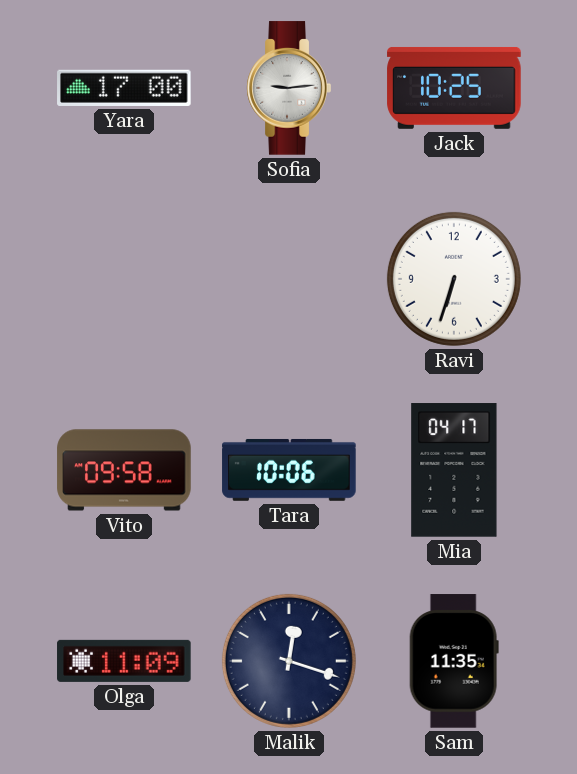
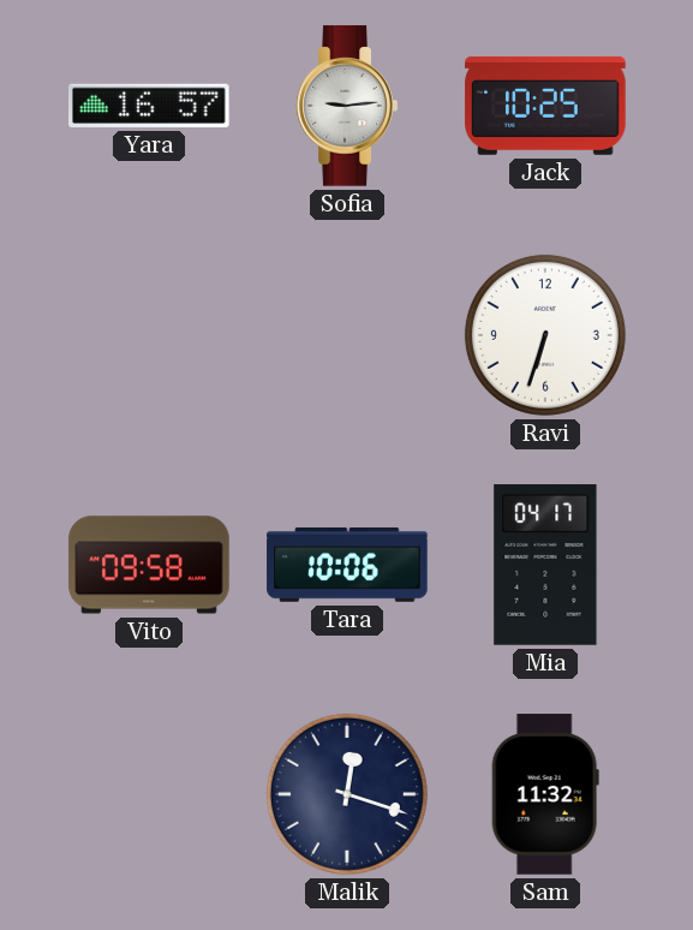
Yara: 17:00 -> 16:57
Olga: 11:09 -> none
Sam: 11:35 -> 11:32
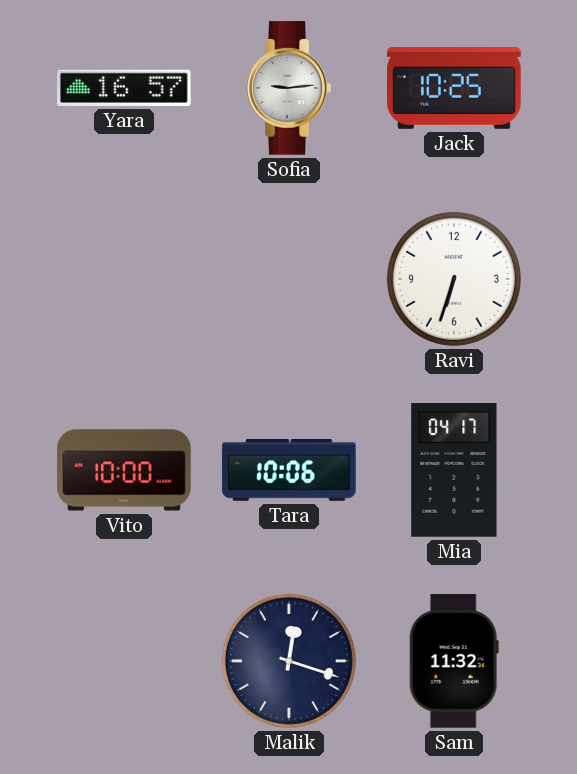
Vito: 09:58 -> 10:00
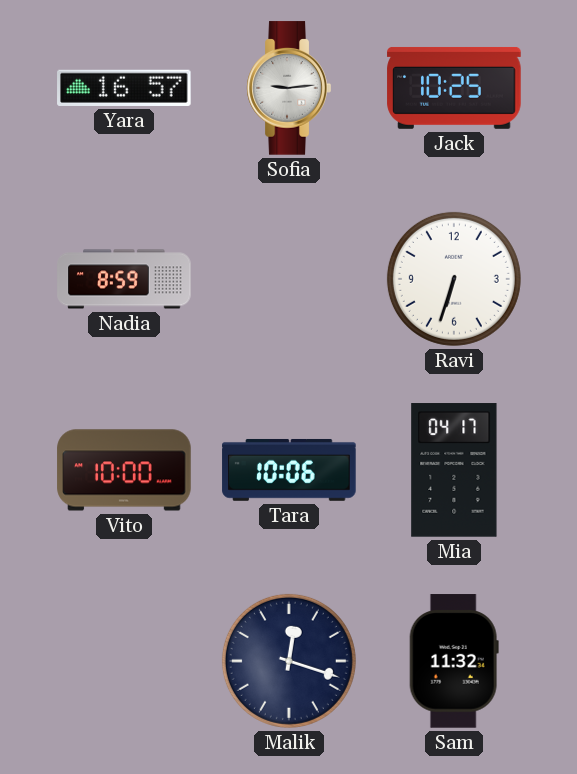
Nadia: none -> 8:59
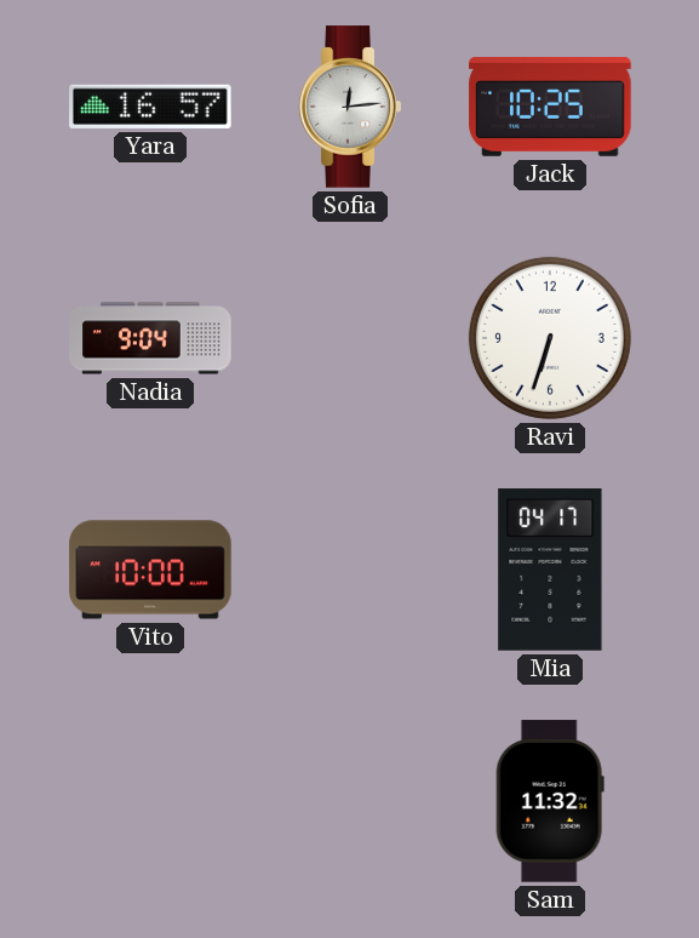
Sofia: 9:14 -> 12:14
Nadia: 8:59 -> 9:04
Tara: 10:06 -> none
Malik: 12:18 -> none
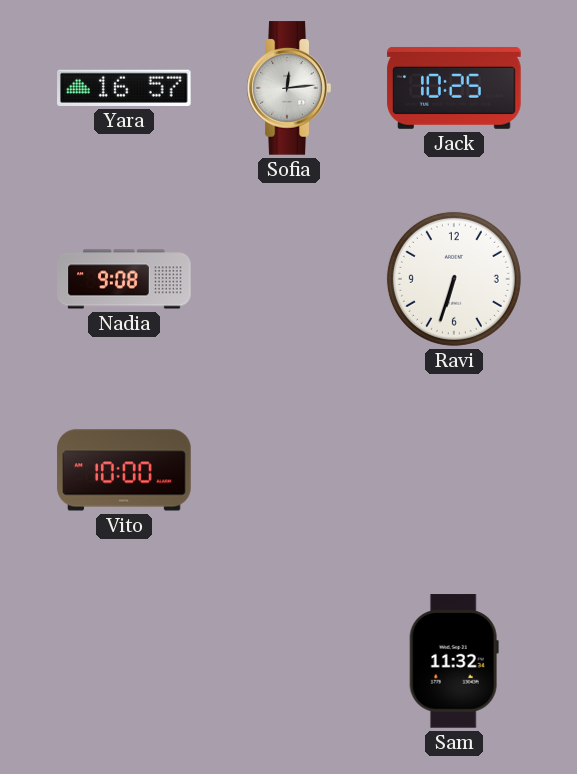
Nadia: 9:04 -> 9:08
Mia: 04:17 -> none
